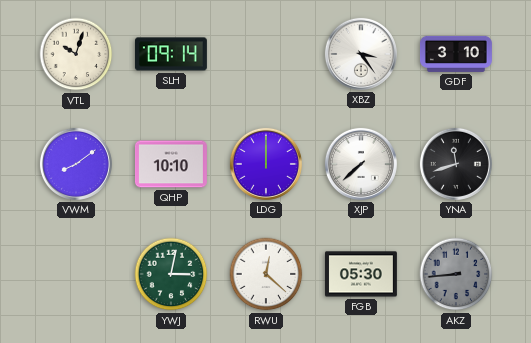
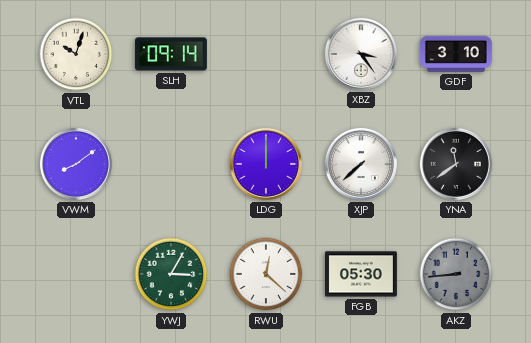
QHP: 10:10 -> none
YNA: 11:42 -> 11:39
YWJ: 3:02 -> 3:05
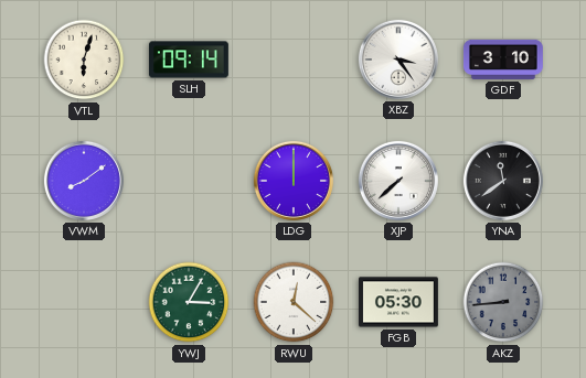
VTL: 10:03 -> 6:03
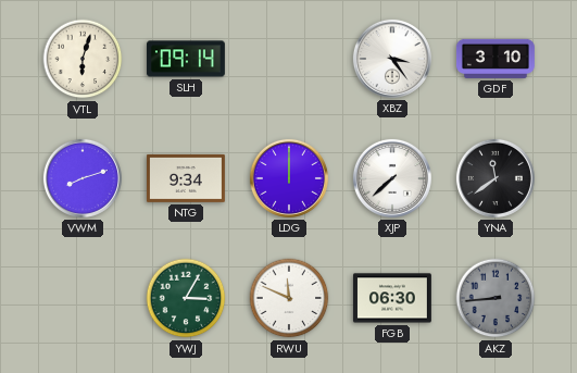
VWM: 8:09 -> 8:12
NTG: none -> 9:34
RWU: 12:22 -> 11:49
FGB: 05:30 -> 06:30
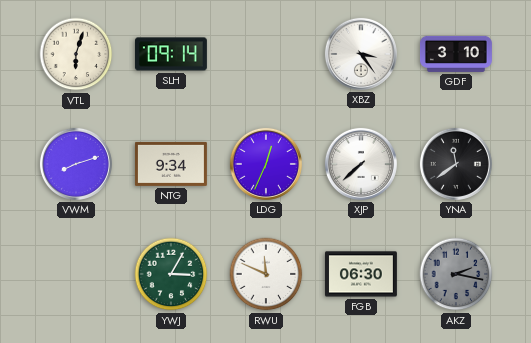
LDG: 12:00 -> 12:34
AKZ: 8:44 -> 2:17
